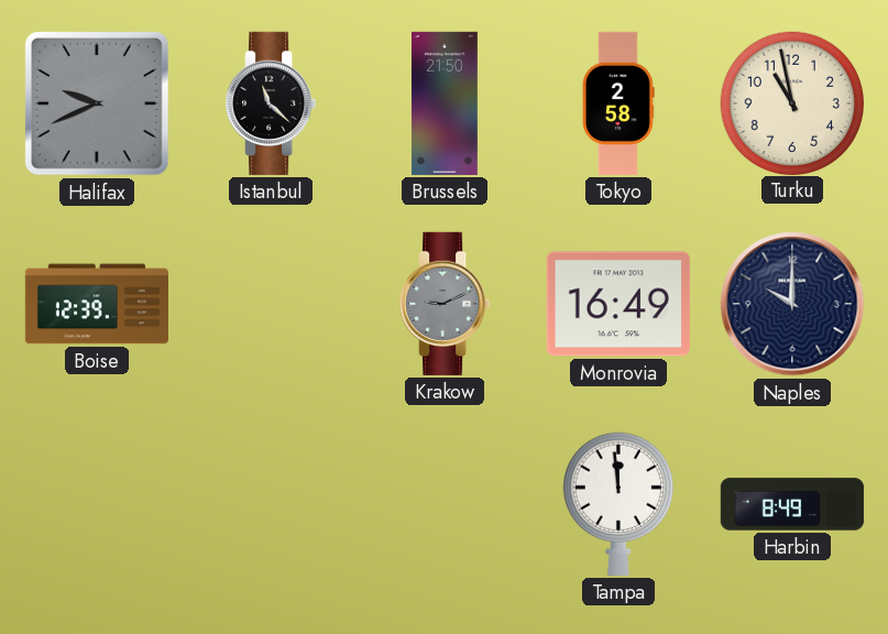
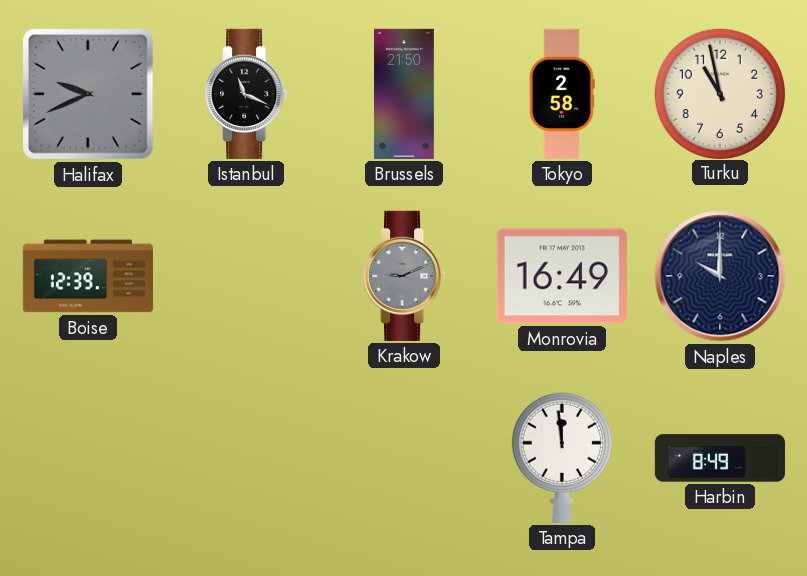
Istanbul: 11:22 -> 11:19
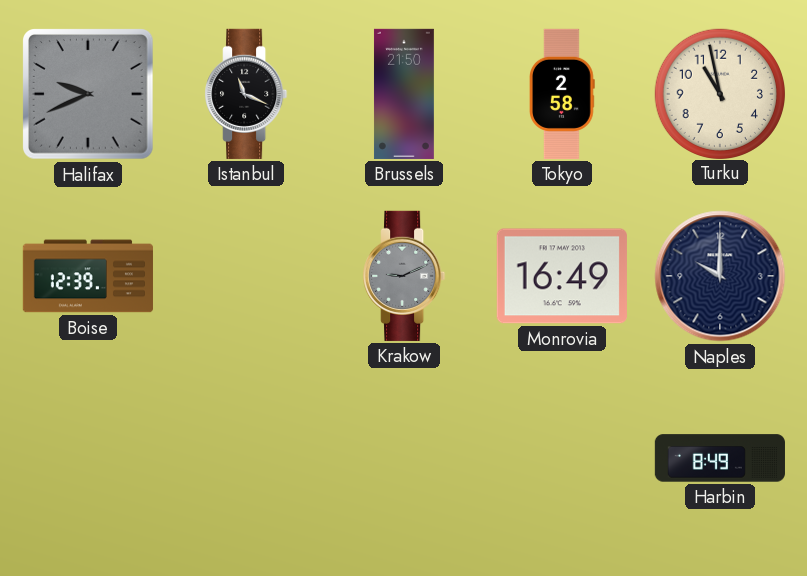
Tampa: 11:59 -> none
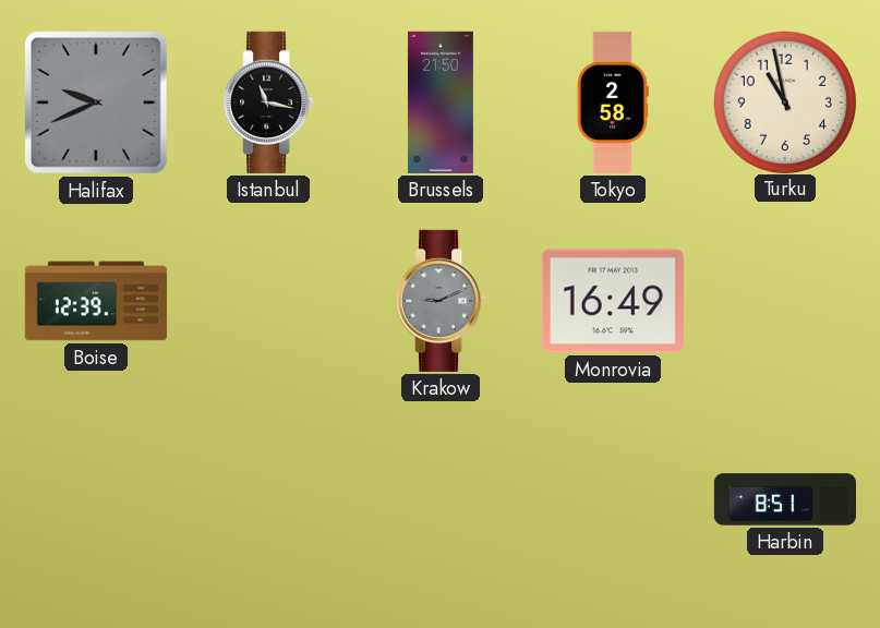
Istanbul: 11:19 -> 11:17
Naples: 10:00 -> none
Harbin: 8:49 -> 8:51
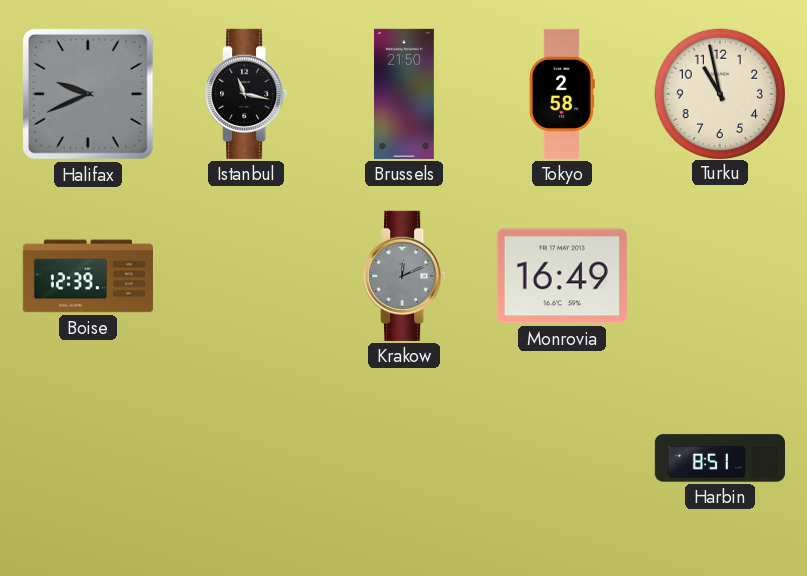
Krakow: 9:11 -> 12:11
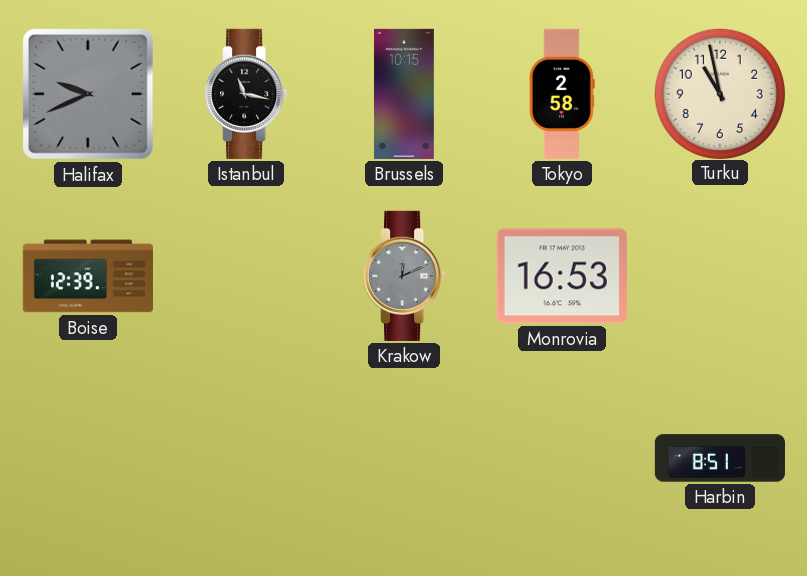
Brussels: 21:50 -> 10:15
Monrovia: 16:49 -> 16:53
